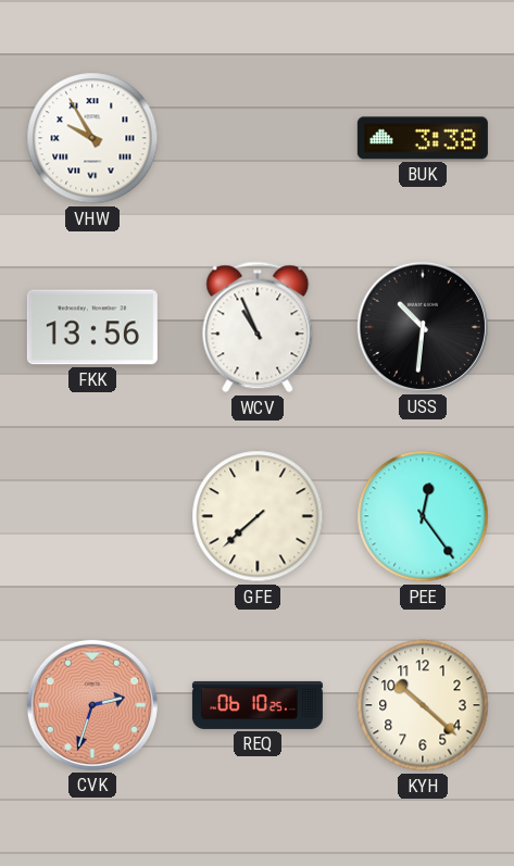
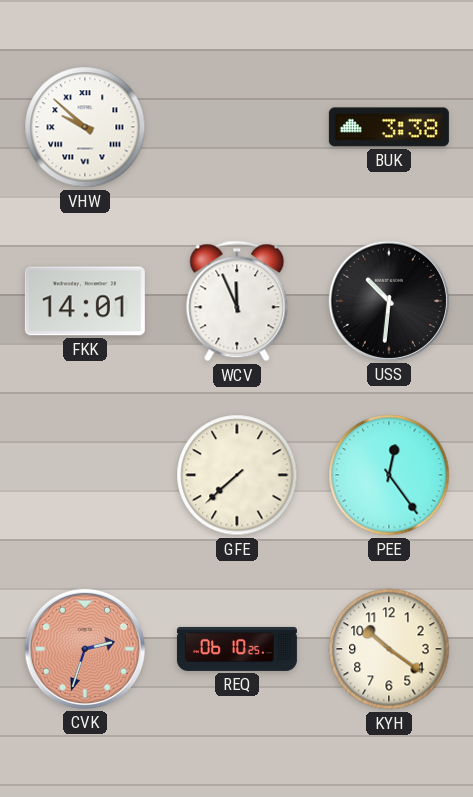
VHW: 9:55 -> 9:52
FKK: 13:56 -> 14:01
WCV: 10:56 -> 11:56
KYH: 10:22 -> 10:21
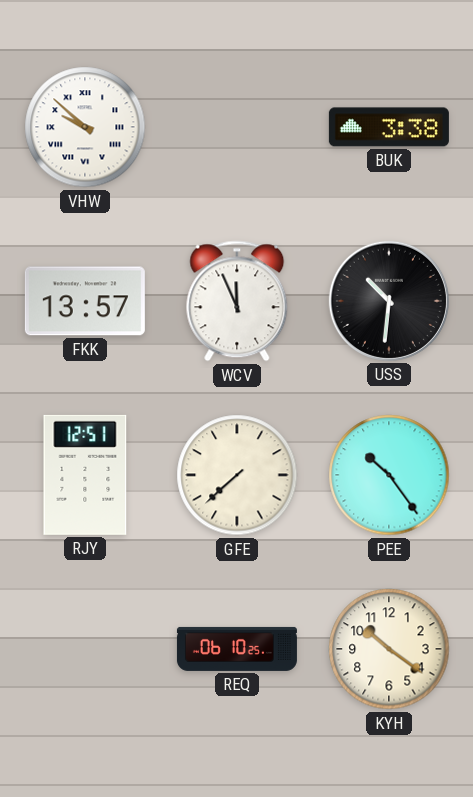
FKK: 14:01 -> 13:57
RJY: none -> 12:51
PEE: 12:24 -> 10:24
CVK: 2:33 -> none
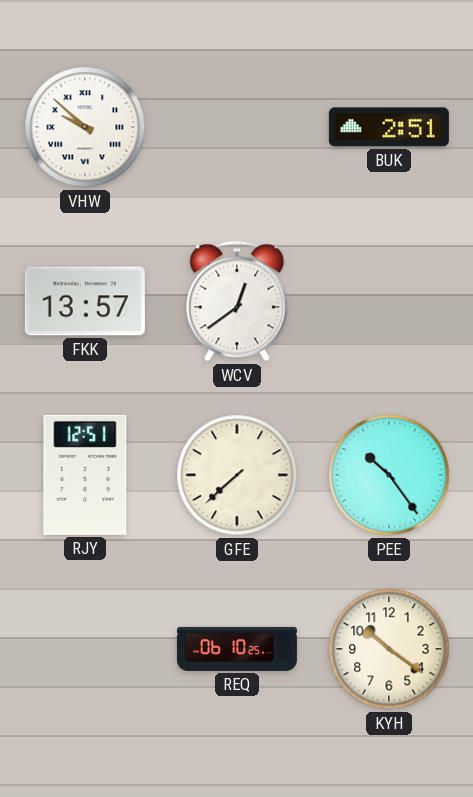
BUK: 3:38 -> 2:51
WCV: 11:56 -> 12:39
USS: 10:31 -> none
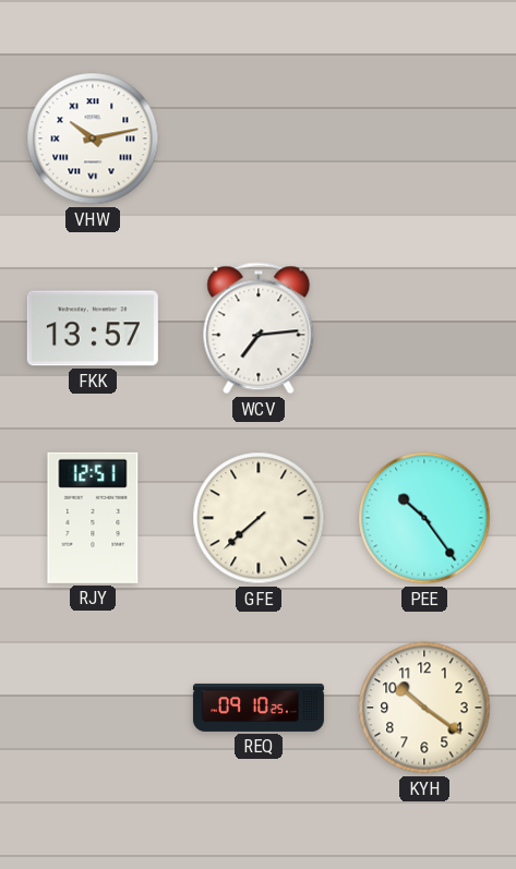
VHW: 9:52 -> 10:13
BUK: 2:51 -> none
WCV: 12:39 -> 7:14
REQ: 06:10 -> 09:10
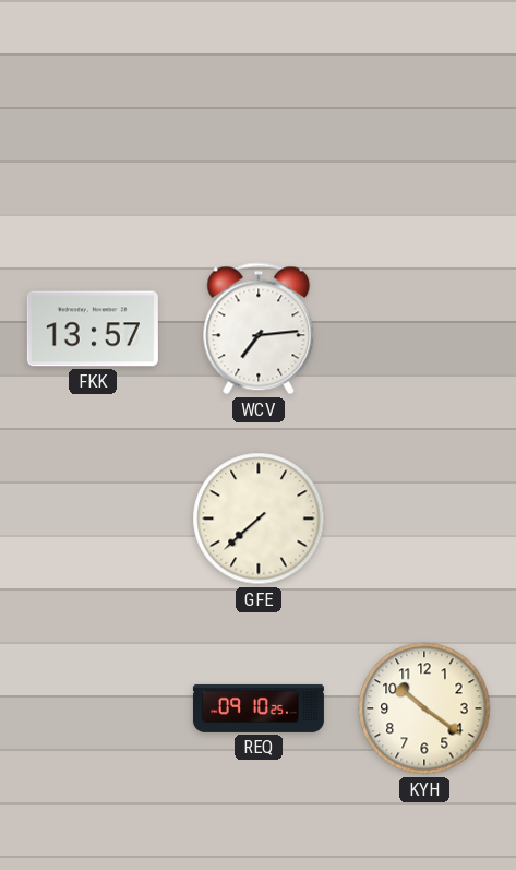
VHW: 10:13 -> none
RJY: 12:51 -> none
PEE: 10:24 -> none
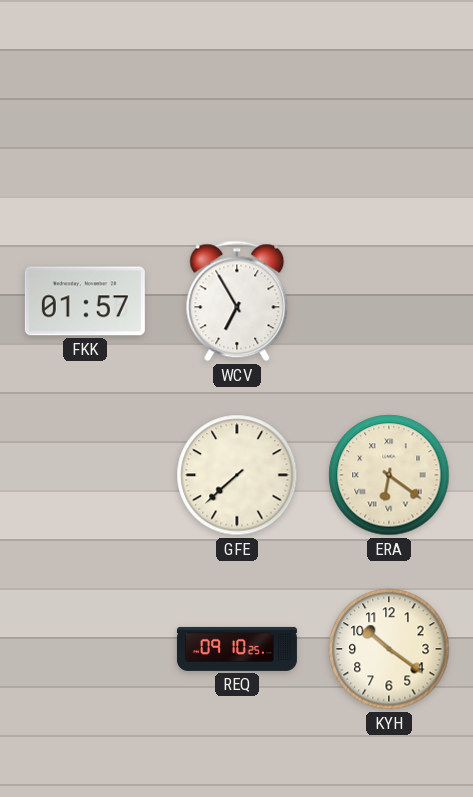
FKK: 13:57 -> 01:57
WCV: 7:14 -> 6:55
ERA: none -> 6:21
